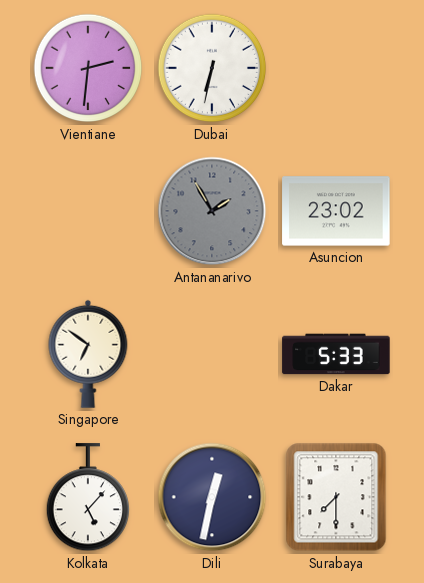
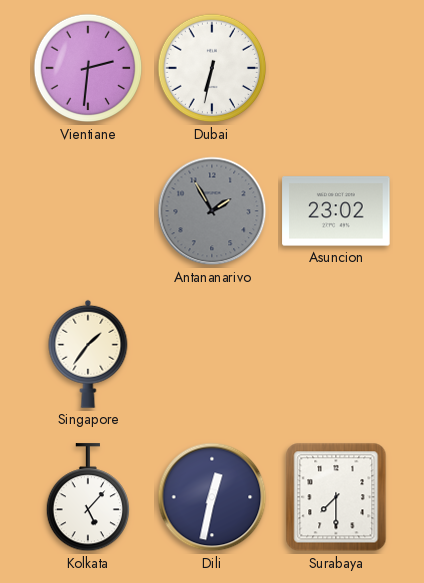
Singapore: 6:51 -> 1:36
Dakar: 5:33 -> none
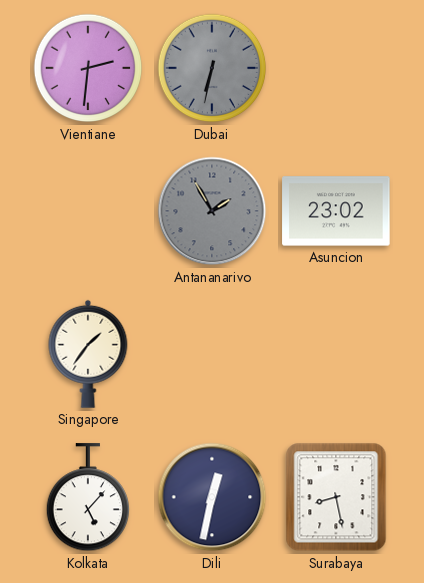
Dubai dial: white -> grey
Surabaya: 7:30 -> 8:28
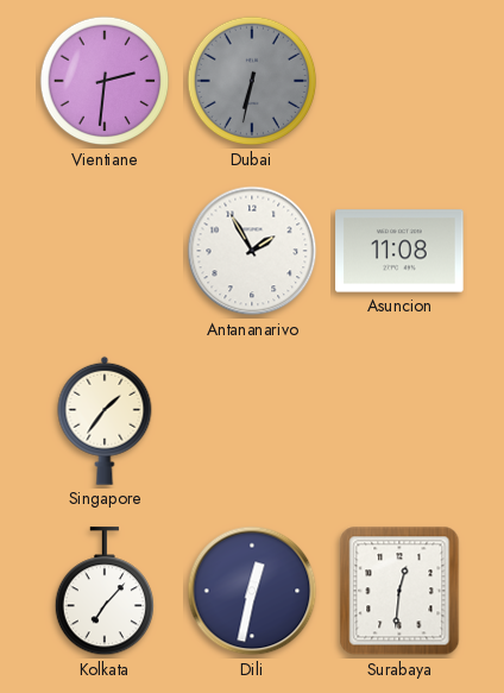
Antananarivo dial: grey -> white
Asuncion: 23:02 -> 11:08
Kolkata: 5:07 -> 7:07
Surabaya: 8:28 -> 12:31
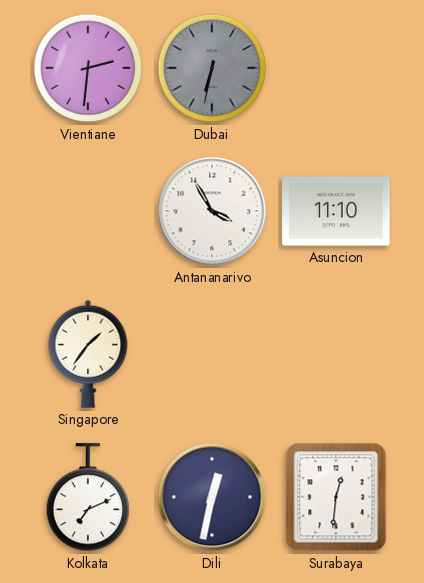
Antananarivo: 1:55 -> 3:55
Asuncion: 11:08 -> 11:10
Kolkata: 7:07 -> 7:11
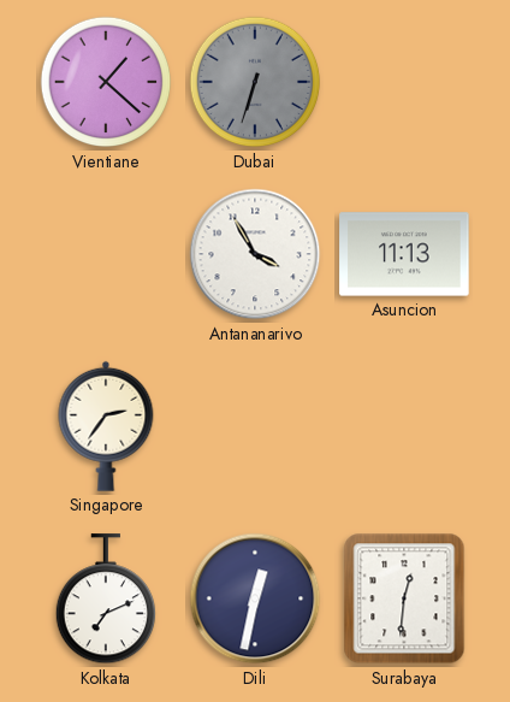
Vientiane: 2:31 -> 1:22
Dubai: 6:32 -> 6:33
Asuncion: 11:10 -> 11:13
Singapore: 1:36 -> 2:36
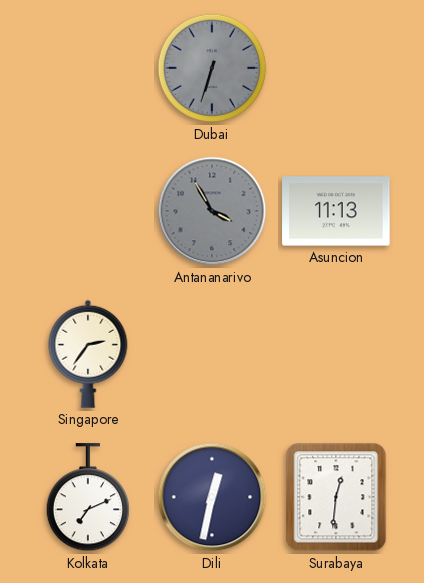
Vientiane: 1:22 -> none
Antananarivo dial: white -> grey
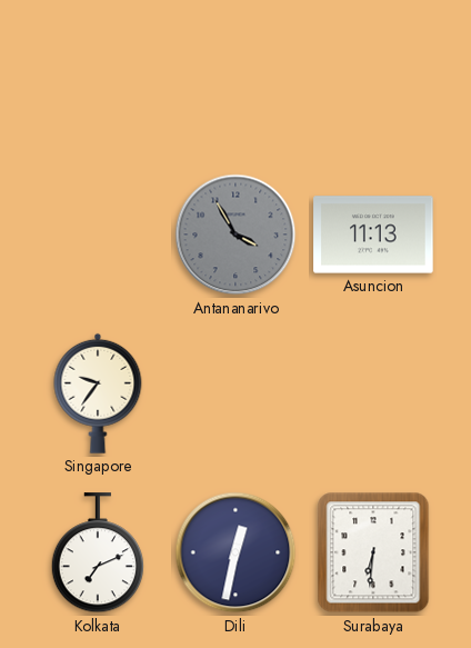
Dubai: 6:33 -> none
Singapore: 2:36 -> 9:36
Surabaya: 12:31 -> 6:31
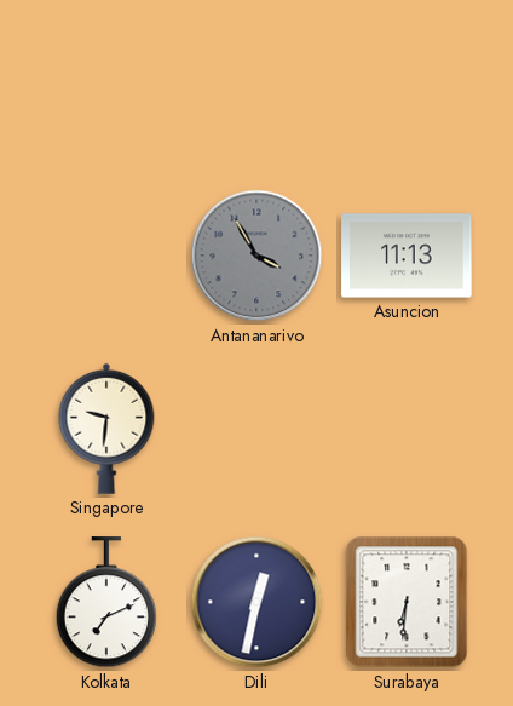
Singapore: 9:36 -> 9:31
